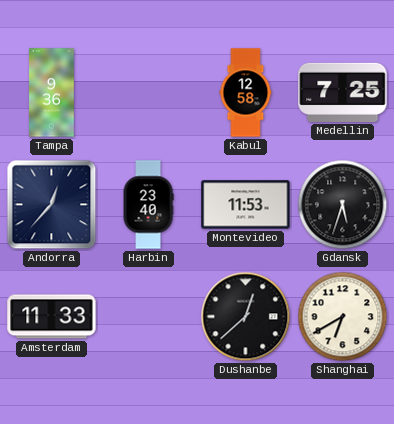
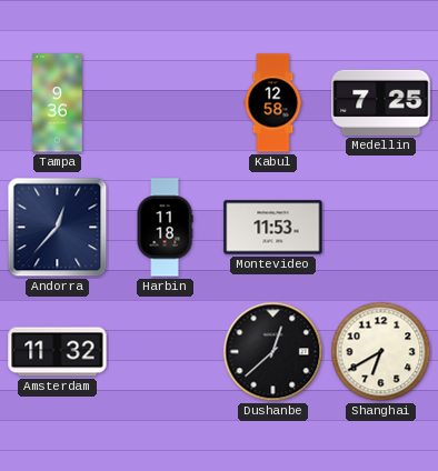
Harbin: 23:40 -> 11:18
Gdansk: 5:33 -> none
Amsterdam: 11:33 -> 11:32
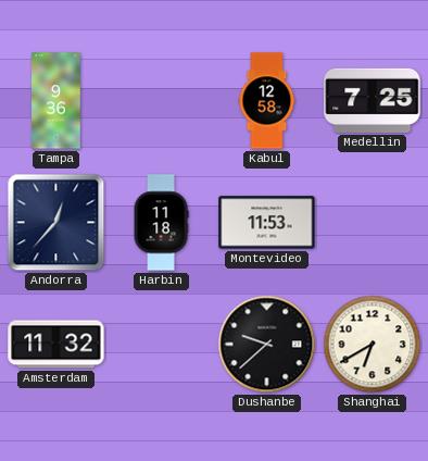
Dushanbe: 12:38 -> 9:38
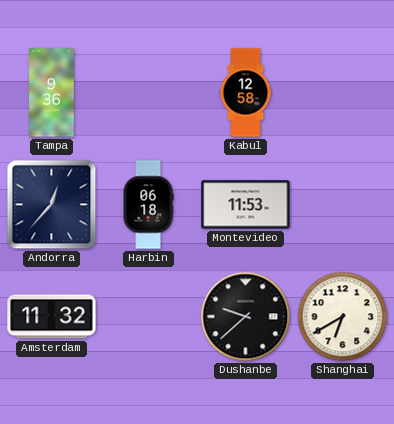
Medellin: 7:25 -> none
Harbin: 11:18 -> 06:18
